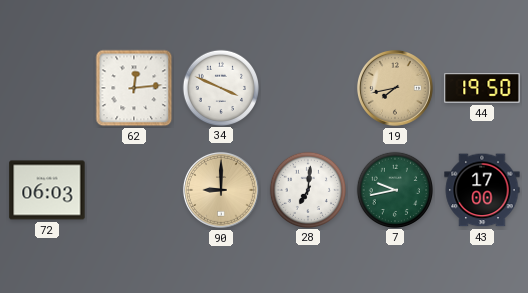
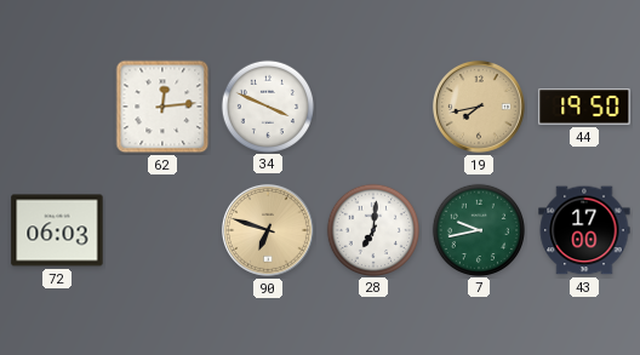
90: 9:00 -> 6:48
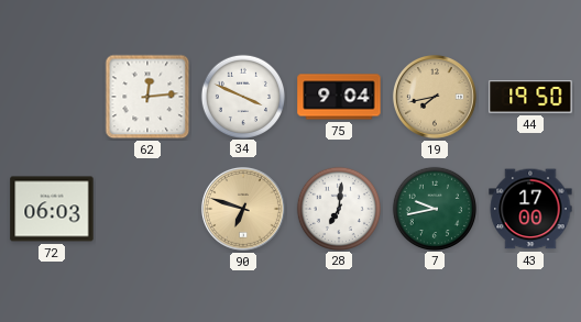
75: none -> 9:04
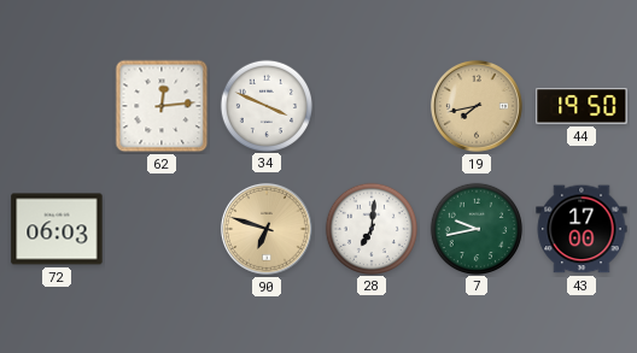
75: 9:04 -> none
